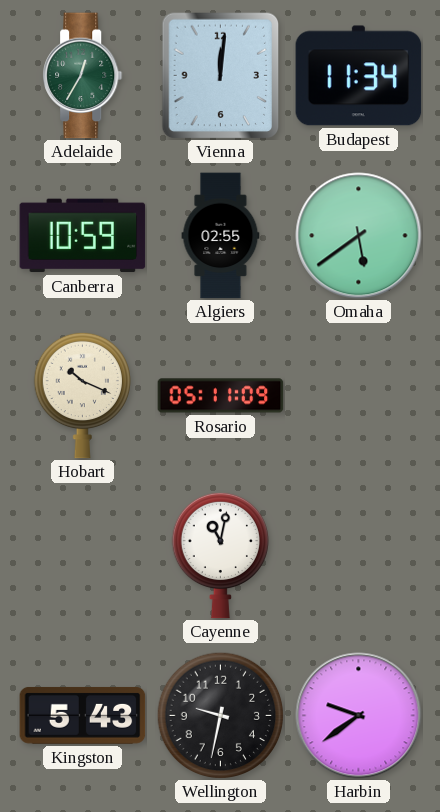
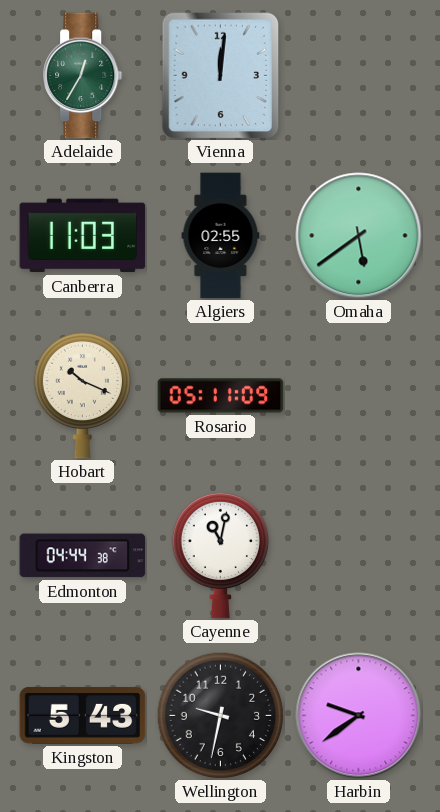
Budapest: 11:34 -> none
Canberra: 10:59 -> 11:03
Edmonton: none -> 04:44
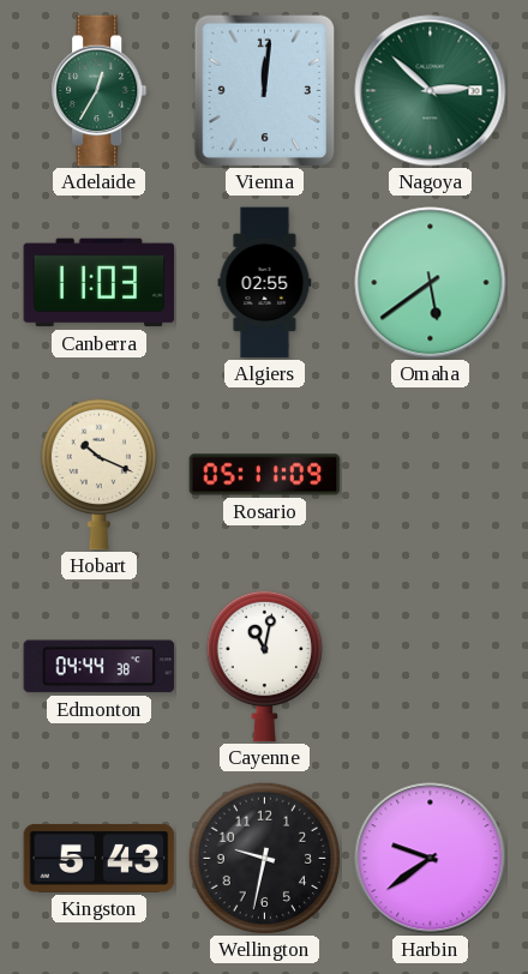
Nagoya: none -> 2:52
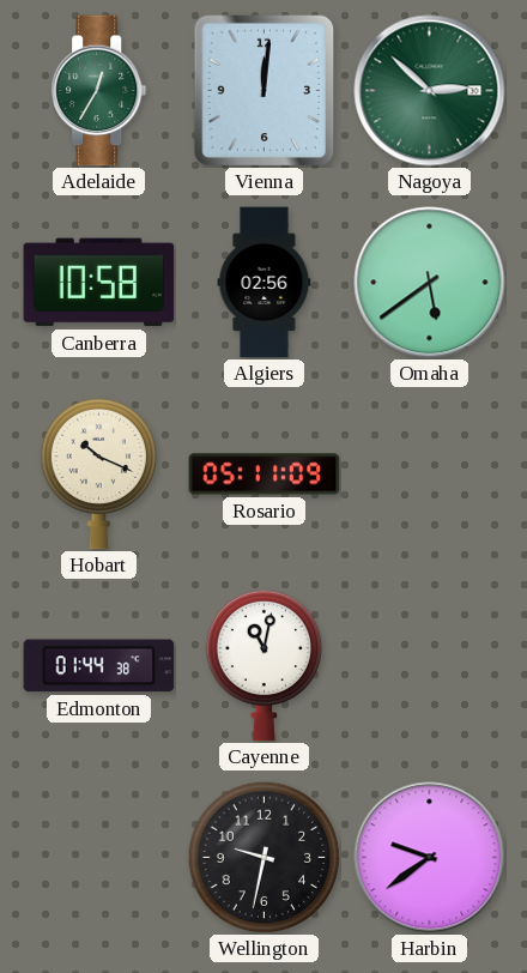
Canberra: 11:03 -> 10:58
Algiers: 02:55 -> 02:56
Edmonton: 04:44 -> 01:44
Kingston: 5:43 -> none
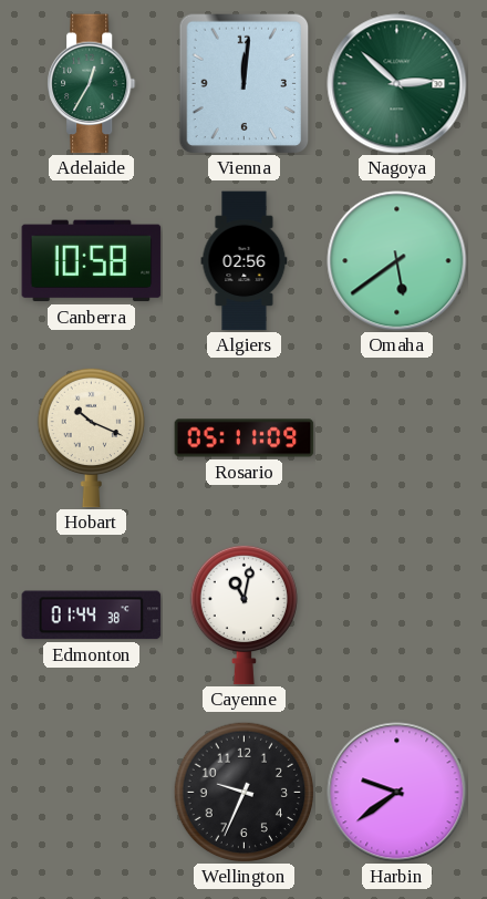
Wellington: 9:32 -> 9:34
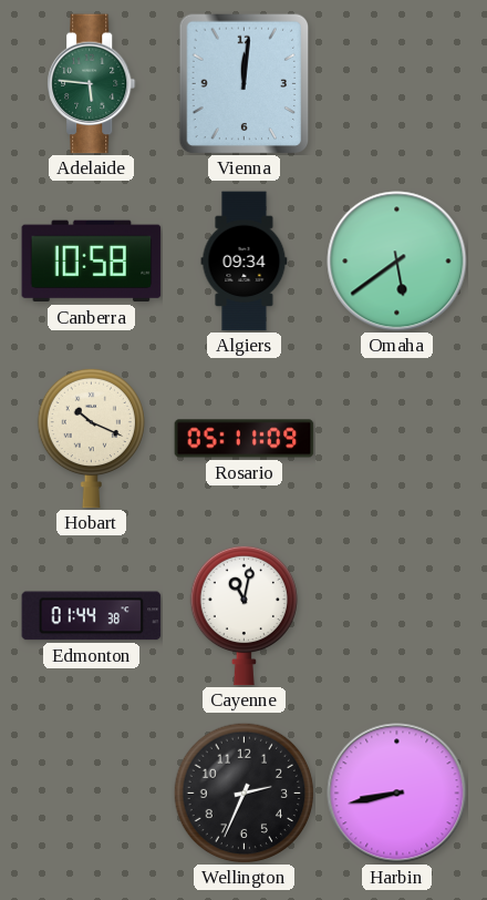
Adelaide: 12:35 -> 5:46
Nagoya: 2:52 -> none
Algiers: 02:56 -> 09:34
Wellington: 9:34 -> 2:34
Harbin: 9:39 -> 8:43
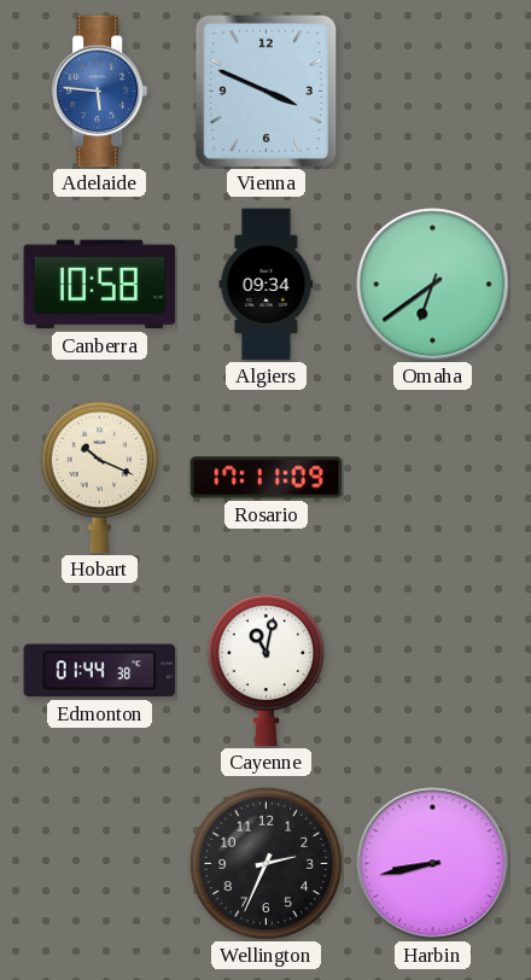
Adelaide dial: green -> blue
Vienna: 12:01 -> 3:49
Omaha: 5:39 -> 6:39
Rosario: 05:11 -> 17:11
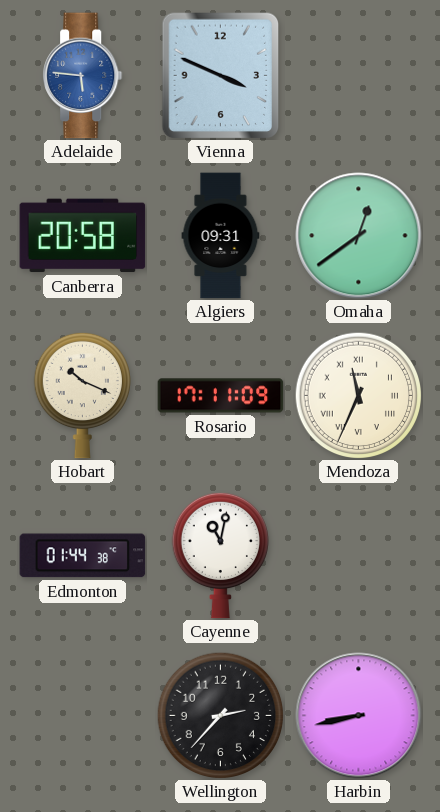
Canberra: 10:58 -> 20:58
Algiers: 09:34 -> 09:31
Omaha: 6:39 -> 12:39
Mendoza: none -> 11:34
Wellington: 2:34 -> 2:37
